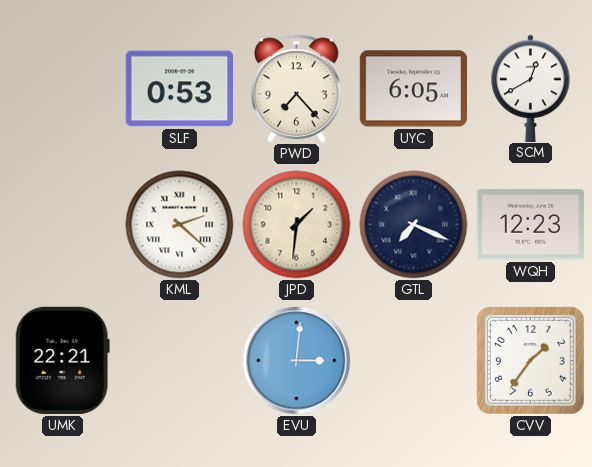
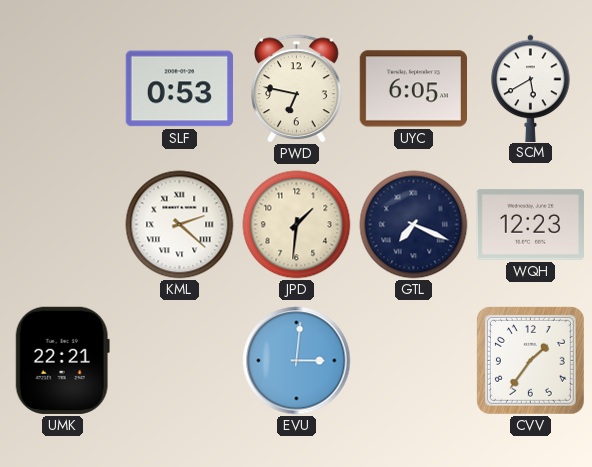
PWD: 7:23 -> 6:47
SCM: 12:40 -> 5:40
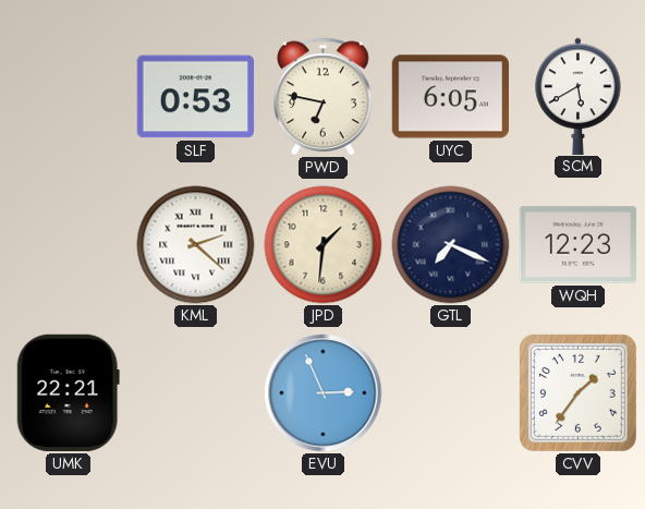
EVU: 3:01 -> 2:56
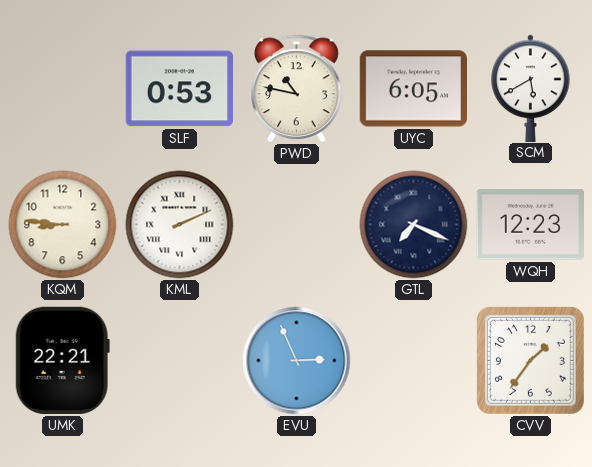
PWD: 6:47 -> 10:47
KQM: none -> 8:46
KML: 2:22 -> 2:11
JPD: 1:31 -> none
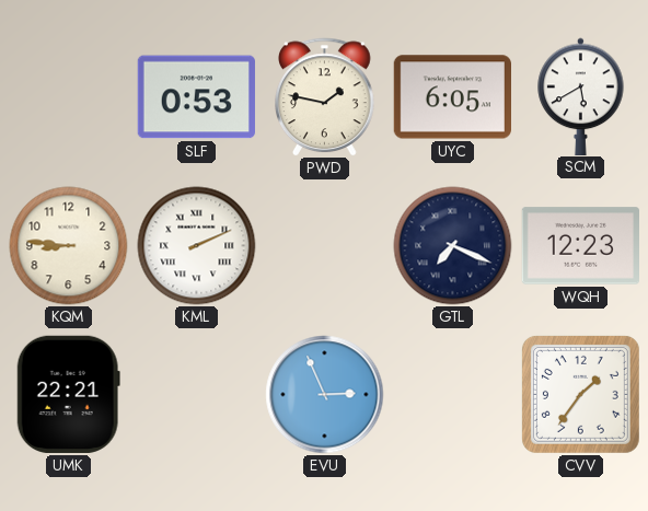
PWD: 10:47 -> 1:47
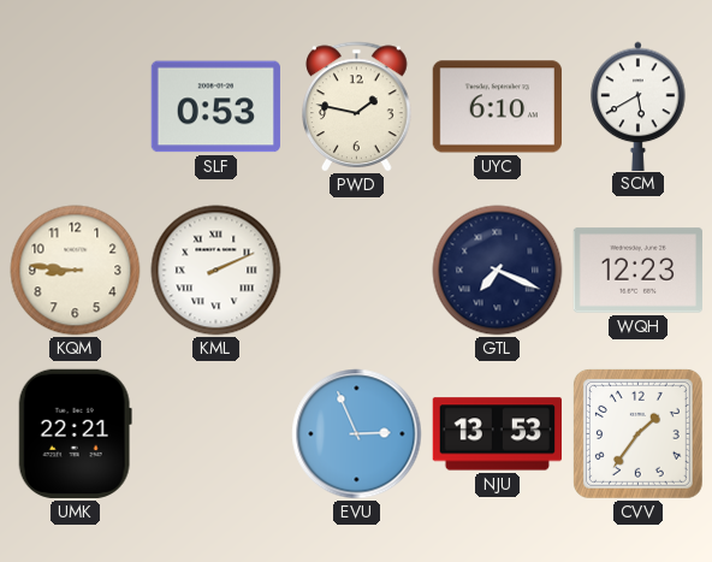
UYC: 6:05 -> 6:10
NJU: none -> 13:53
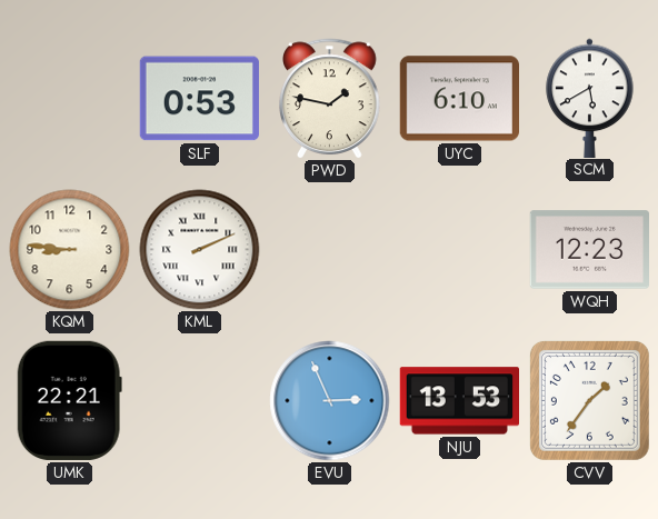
GTL: 7:19 -> none
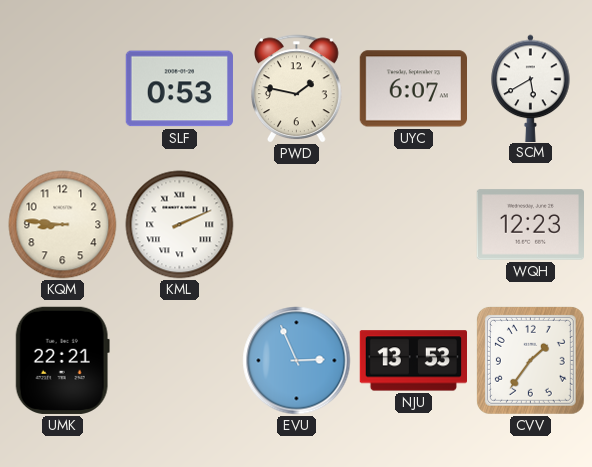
UYC: 6:10 -> 6:07
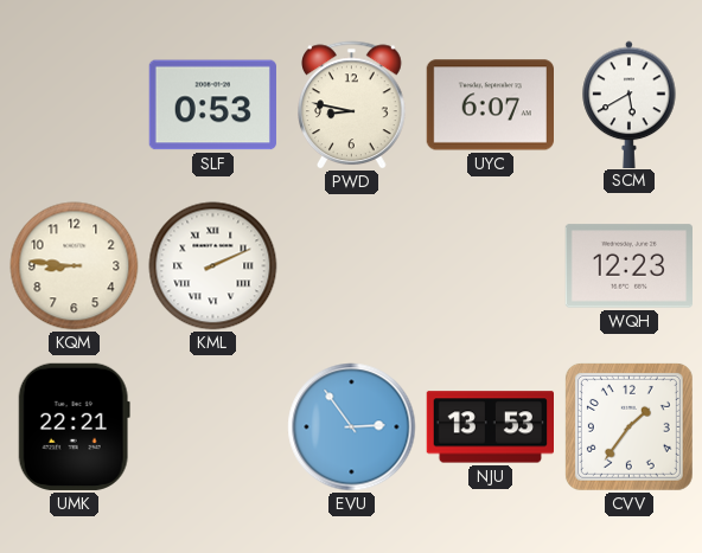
PWD: 1:47 -> 8:47
EVU: 2:56 -> 2:54
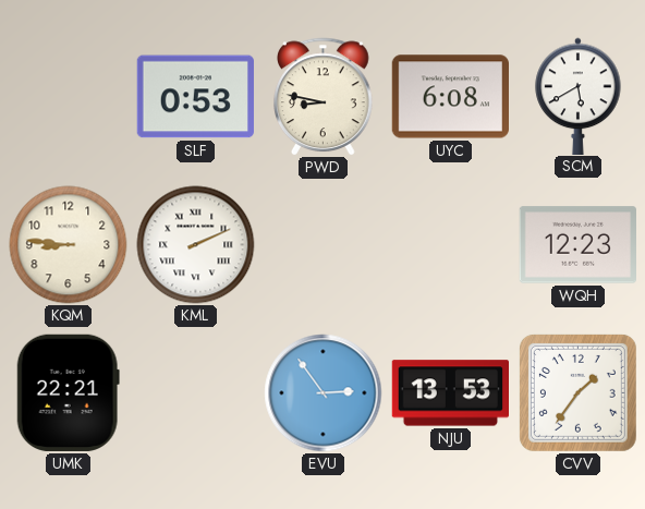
UYC: 6:07 -> 6:08
